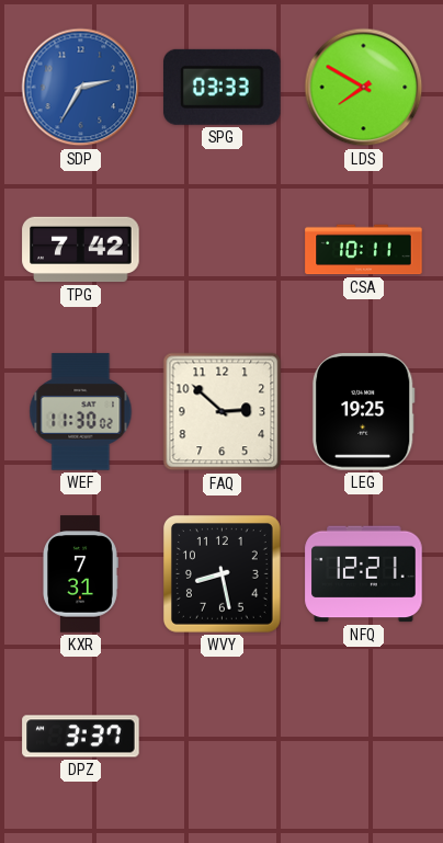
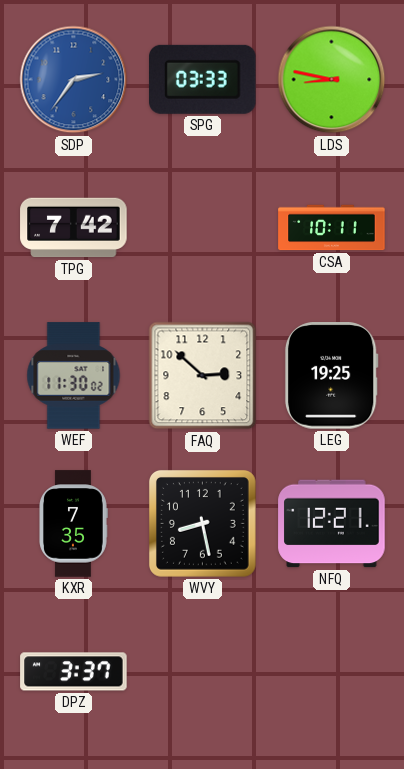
SDP: 2:35 -> 2:36
LDS: 7:50 -> 8:47
KXR: 7:31 -> 7:35
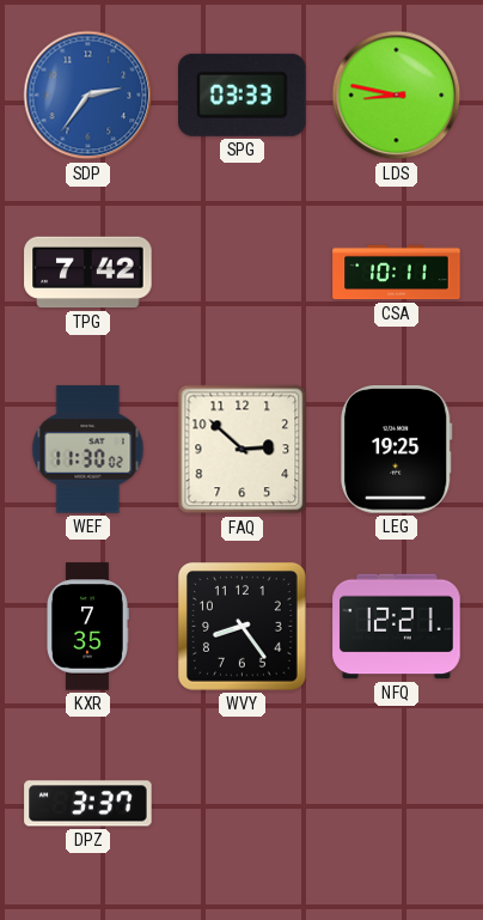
WVY: 8:28 -> 8:24
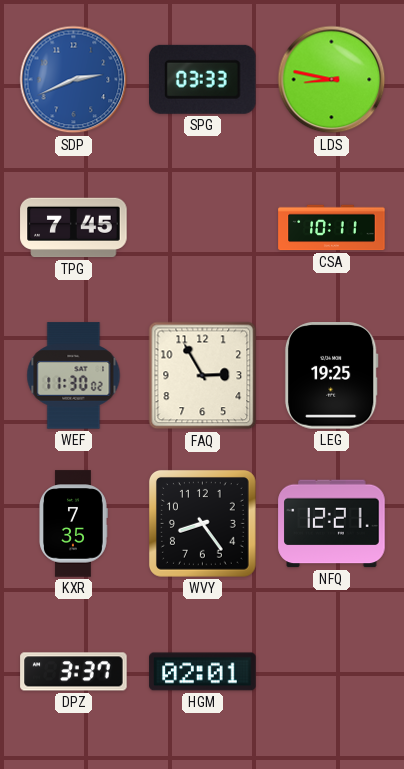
SDP: 2:36 -> 2:41
TPG: 7:42 -> 7:45
FAQ: 2:52 -> 2:55
HGM: none -> 02:01
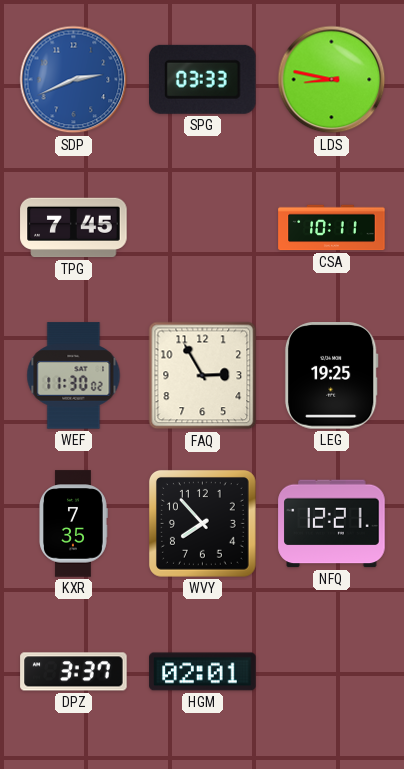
WVY: 8:24 -> 7:53
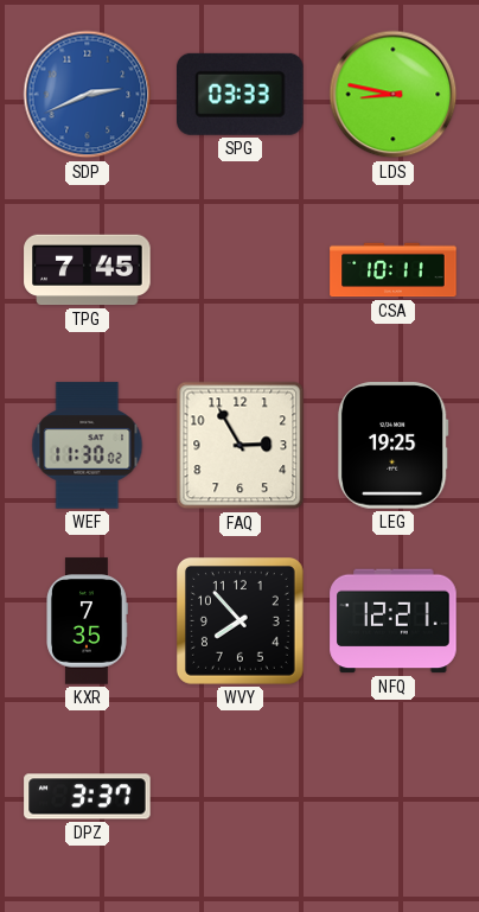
HGM: 02:01 -> none
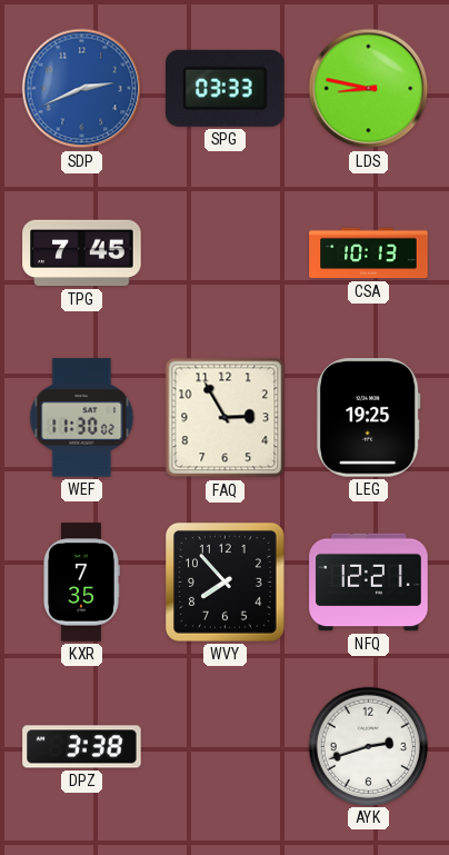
CSA: 10:11 -> 10:13
DPZ: 3:37 -> 3:38
AYK: none -> 2:42
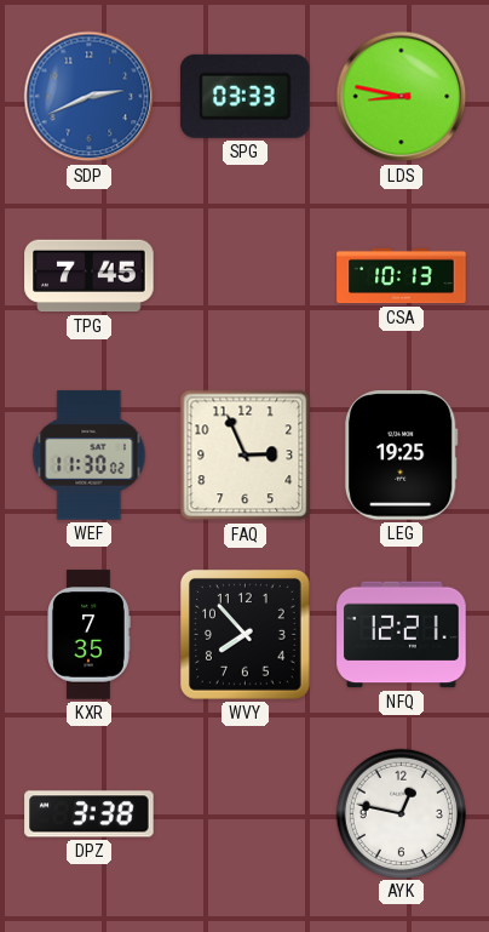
FAQ: 2:55 -> 2:56
AYK: 2:42 -> 12:47
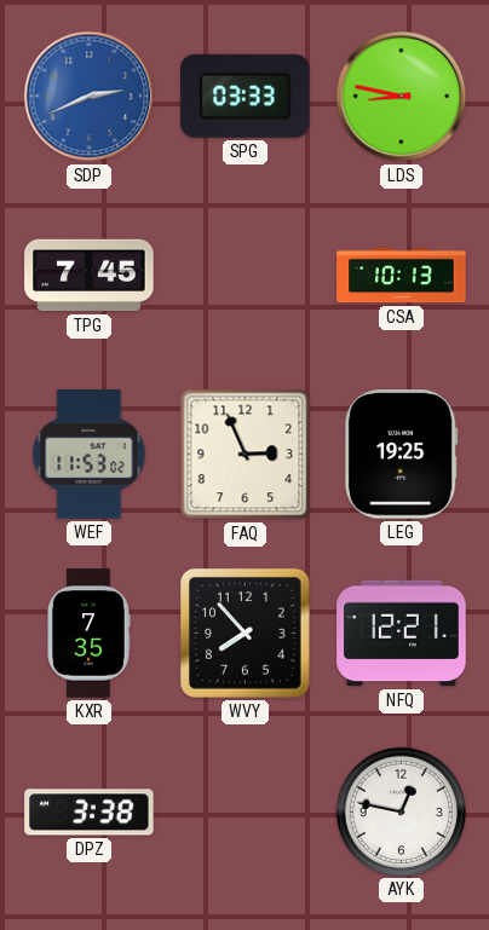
WEF: 11:30 -> 11:53
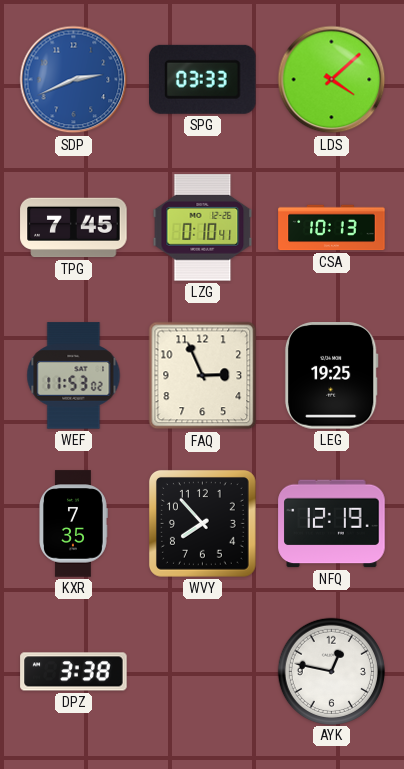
LDS: 8:47 -> 4:08
LZG: none -> 0:10
NFQ: 12:21 -> 12:19
